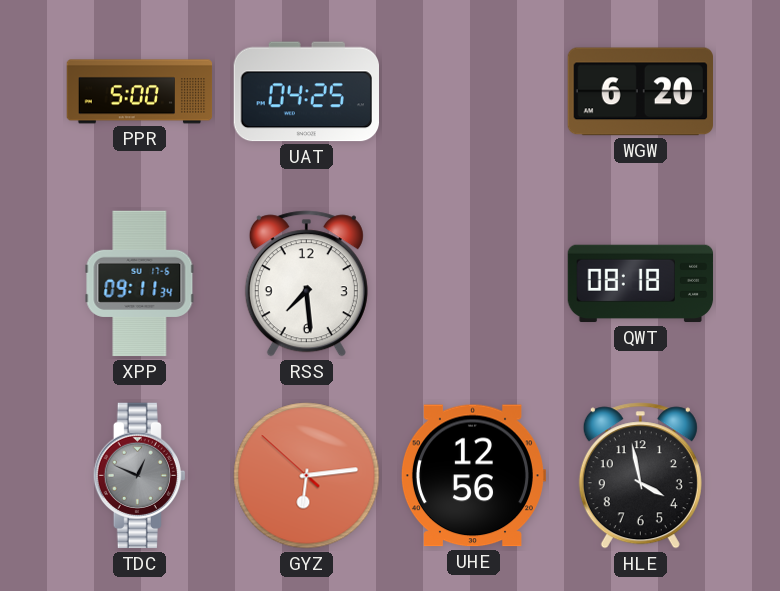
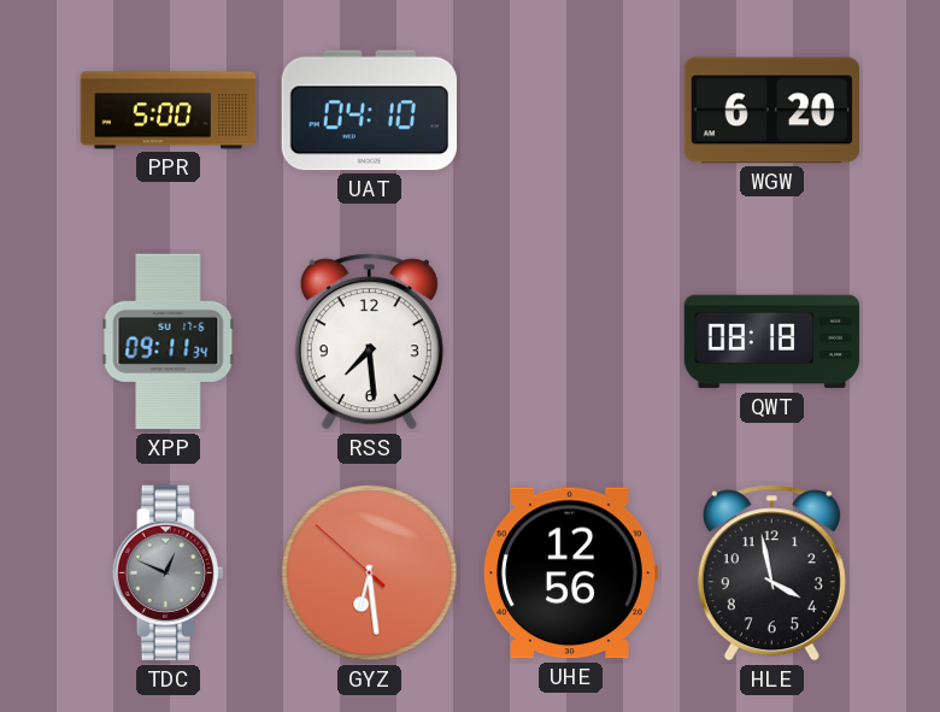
UAT: 04:25 -> 04:10
GYZ: 6:13 -> 6:28
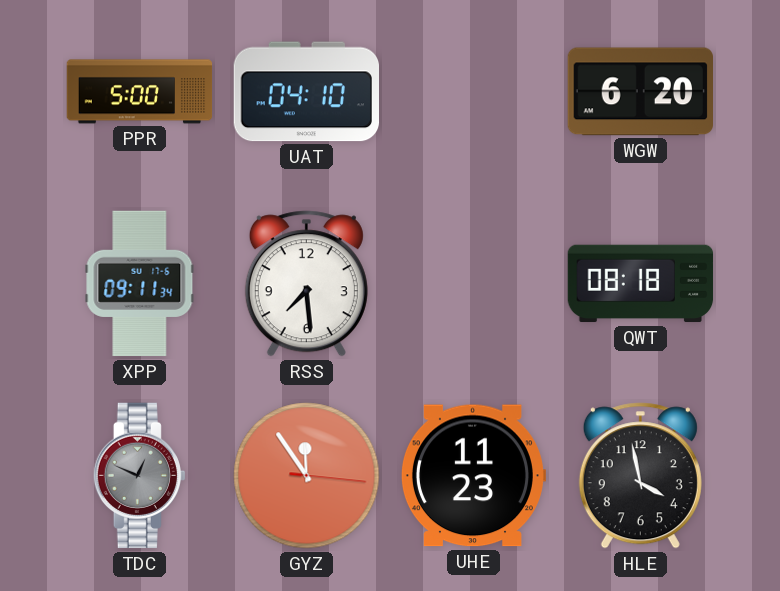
GYZ: 6:28 -> 11:54
UHE: 12:56 -> 11:23
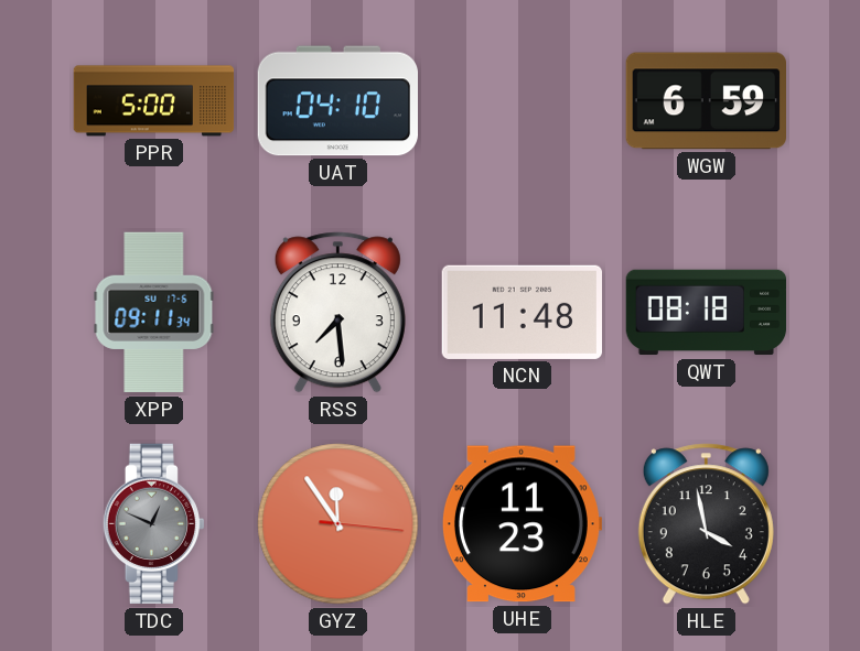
WGW: 6:20 -> 6:59
NCN: none -> 11:48
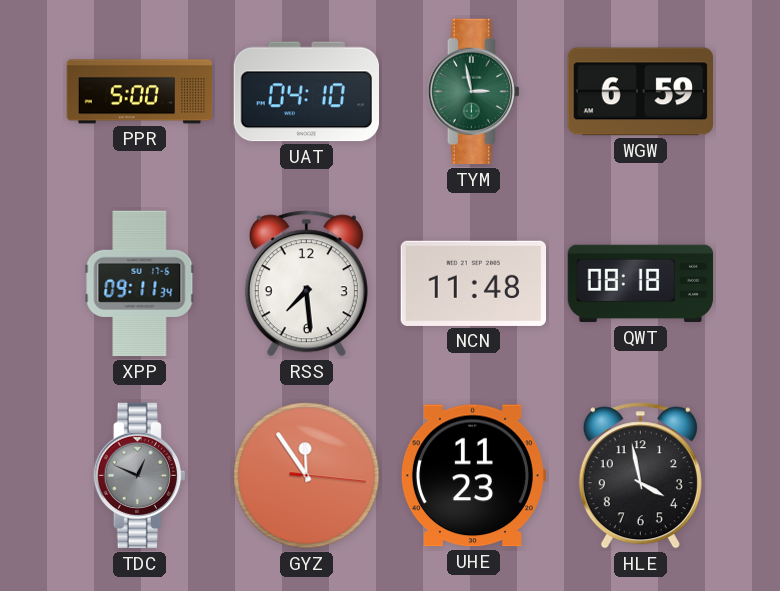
TYM: none -> 2:58
